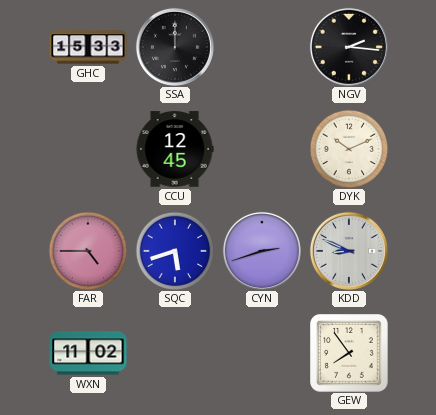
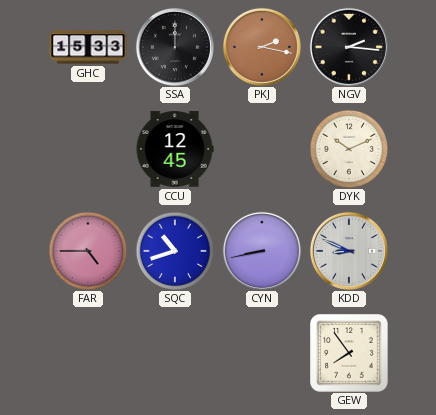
PKJ: none -> 2:17
SQC: 5:42 -> 10:42
CYN: 2:42 -> 8:43
WXN: 11:02 -> none
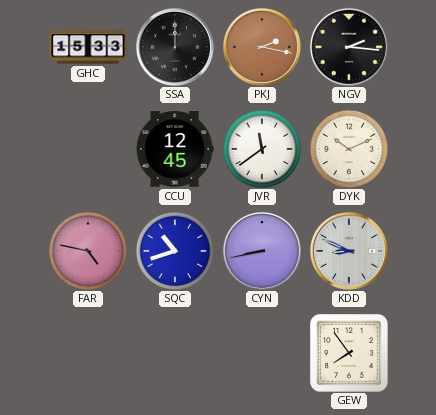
JVR: none -> 11:39
FAR: 4:45 -> 4:47
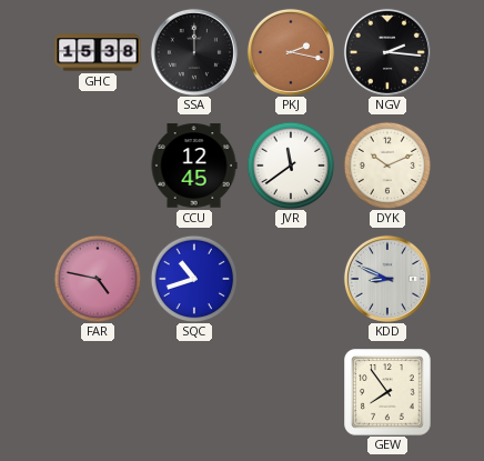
GHC: 15:33 -> 15:38
CYN: 8:43 -> none
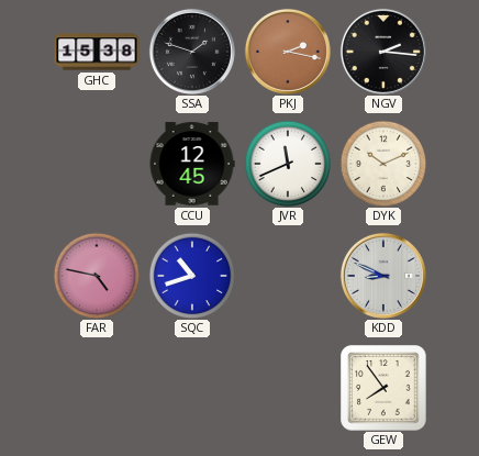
SSA: 12:00 -> 1:48
JVR: 11:39 -> 11:41
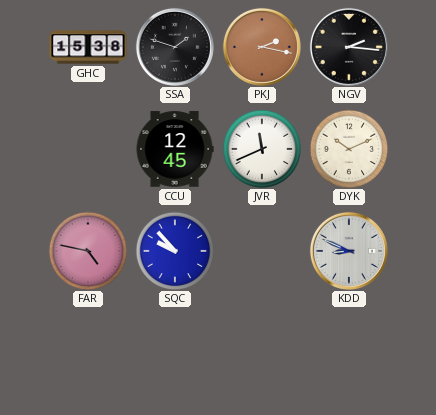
SQC: 10:42 -> 9:53
GEW: 7:54 -> none
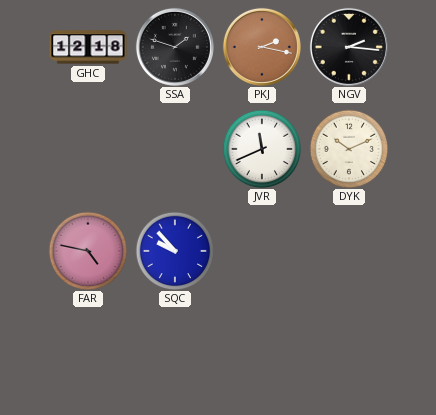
GHC: 15:38 -> 12:18
CCU: 12:45 -> none
KDD: 8:49 -> none
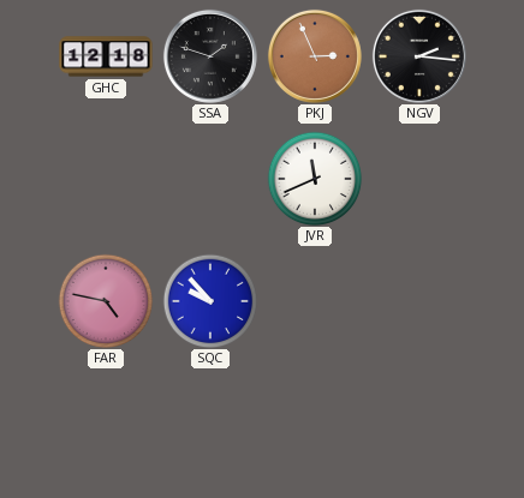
PKJ: 2:17 -> 2:56
DYK: 10:11 -> none
